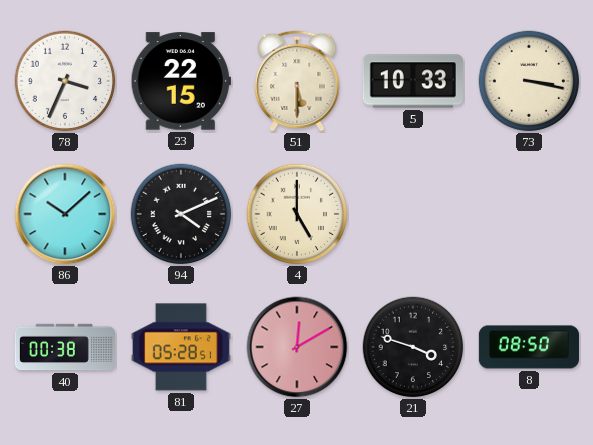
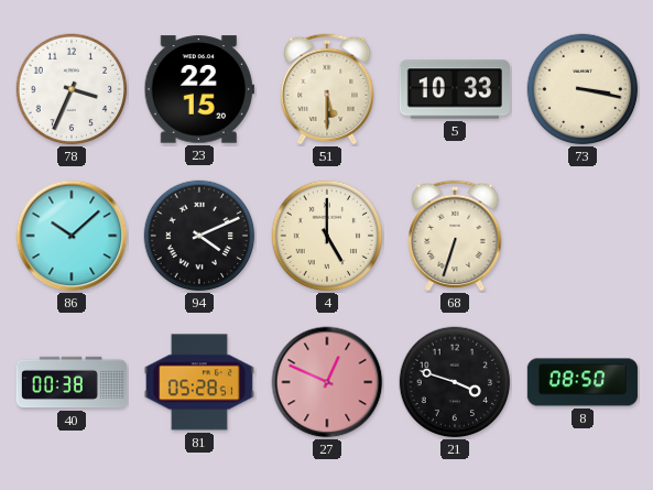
68: none -> 6:33
27: 12:10 -> 12:49
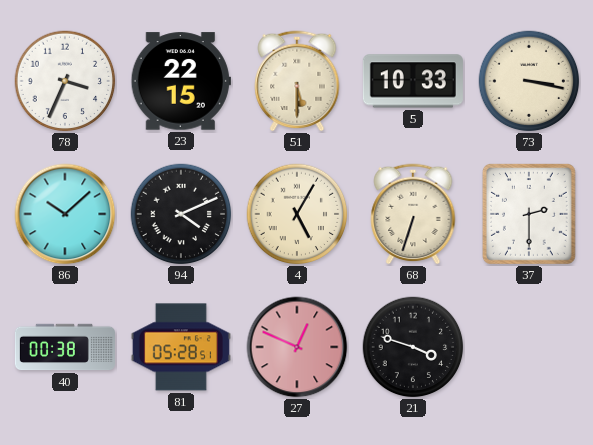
4: 5:00 -> 5:05
37: none -> 2:30
8: 08:50 -> none
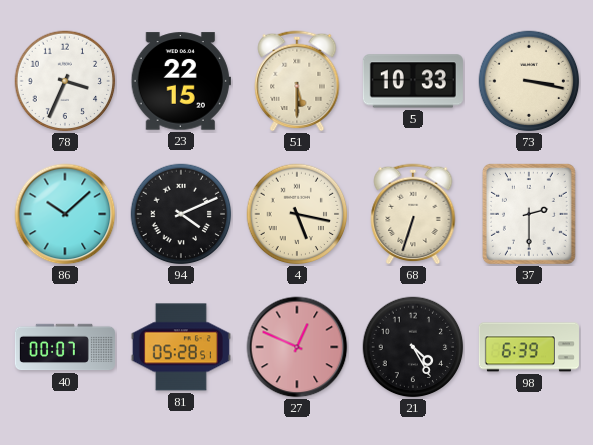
4: 5:05 -> 5:17
40: 00:38 -> 00:07
21: 3:48 -> 4:25
98: none -> 6:39
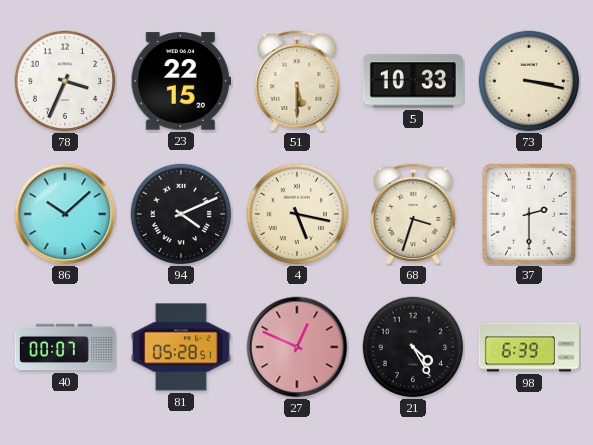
68: 6:33 -> 3:33
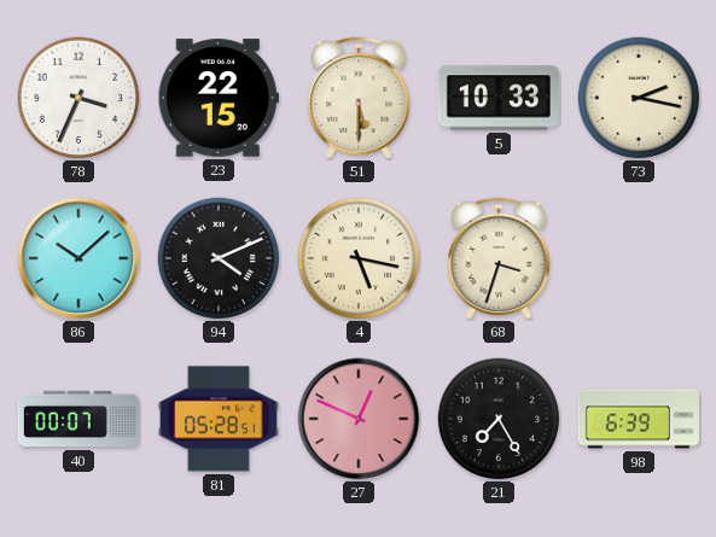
73: 3:17 -> 2:17
37: 2:30 -> none
21: 4:25 -> 7:25
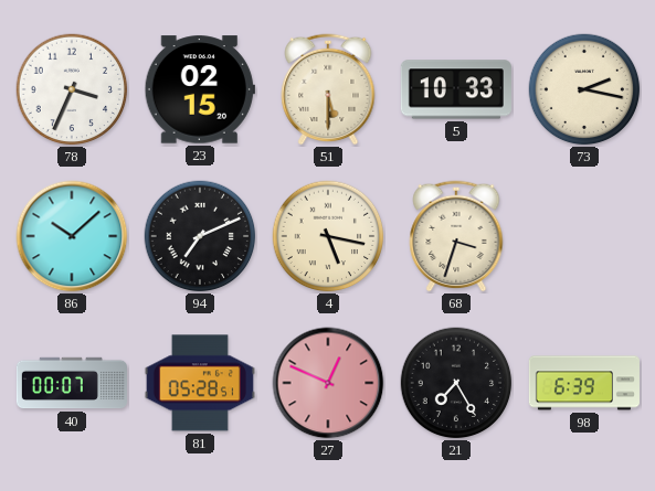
23: 22:15 -> 02:15
94: 4:11 -> 7:11
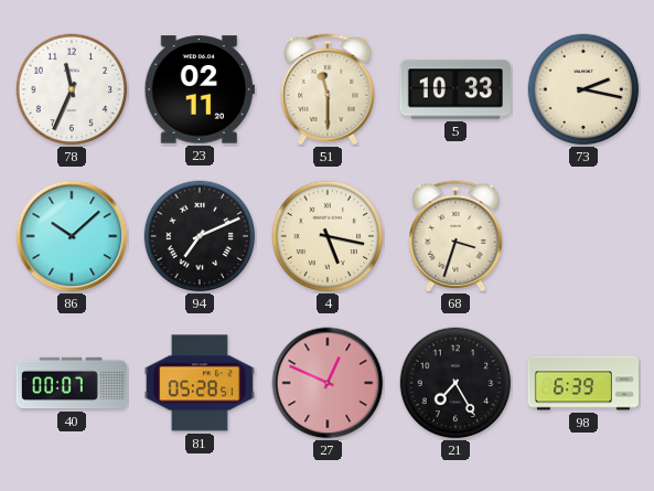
78: 3:34 -> 11:34
23: 02:15 -> 02:11
51: 5:30 -> 11:30
